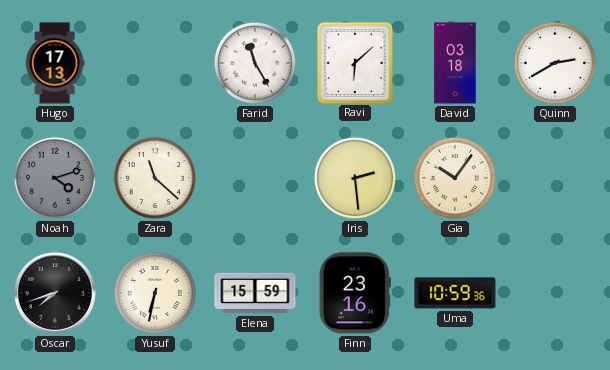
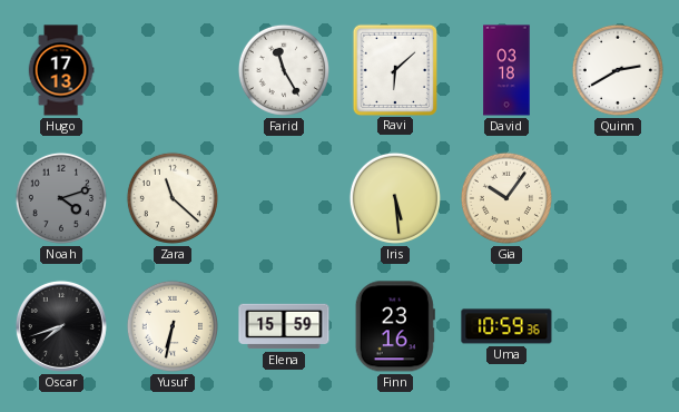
Iris: 2:29 -> 5:29
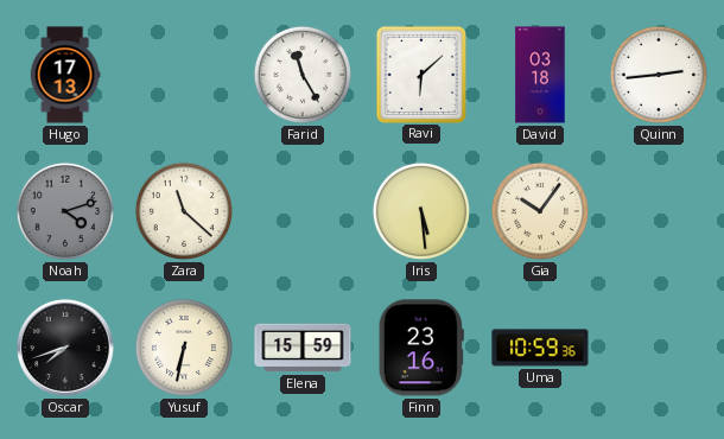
Quinn: 2:40 -> 2:44
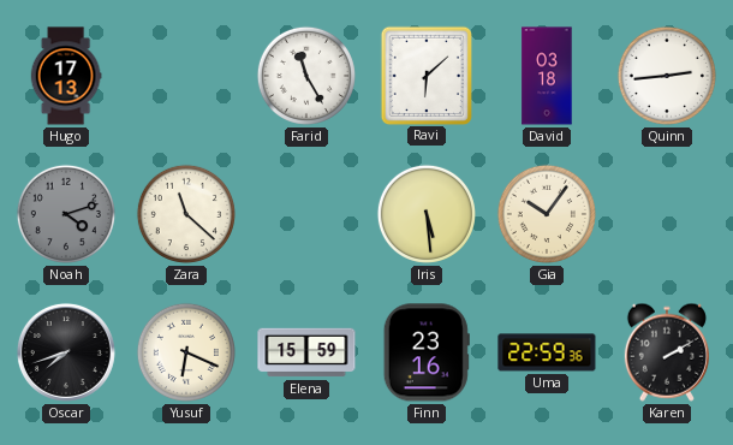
Yusuf: 6:32 -> 6:19
Uma: 10:59 -> 22:59
Karen: none -> 2:10
